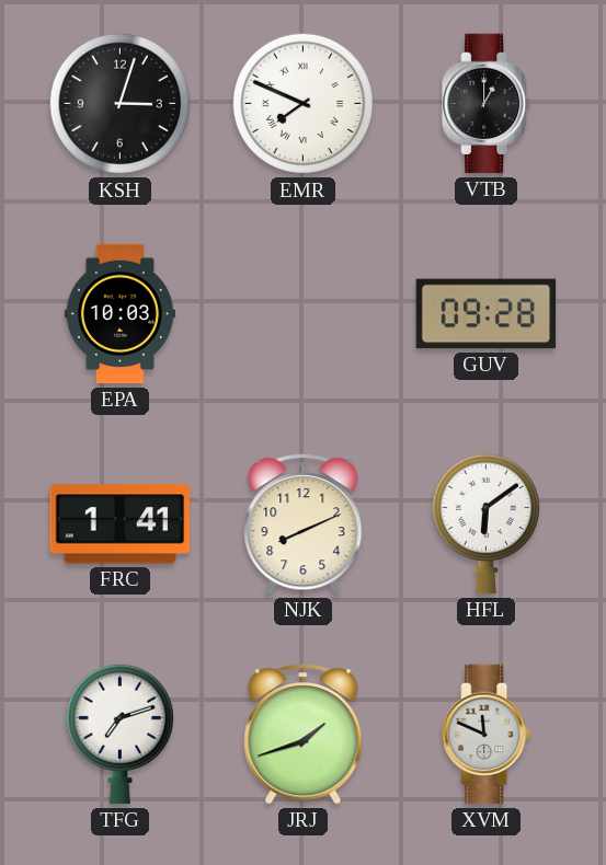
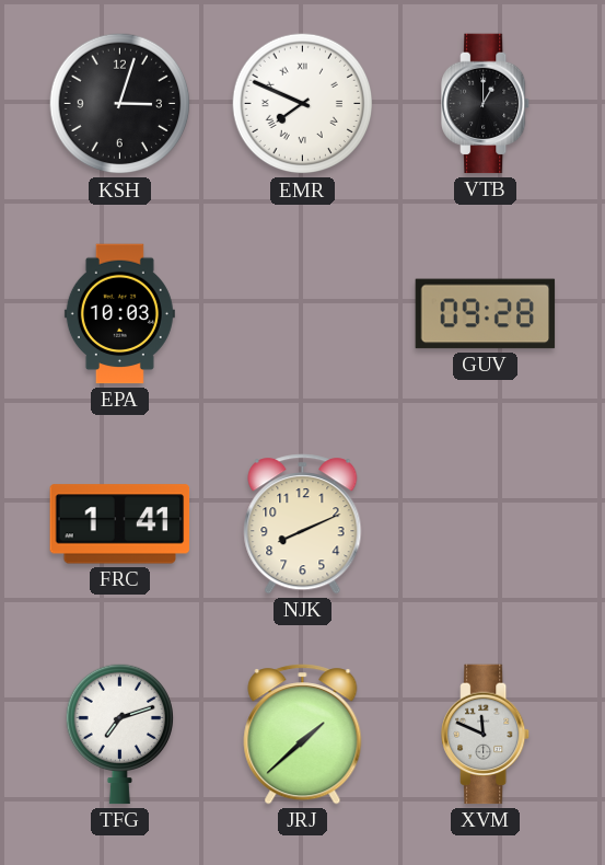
HFL: 6:09 -> none
JRJ: 1:42 -> 1:38
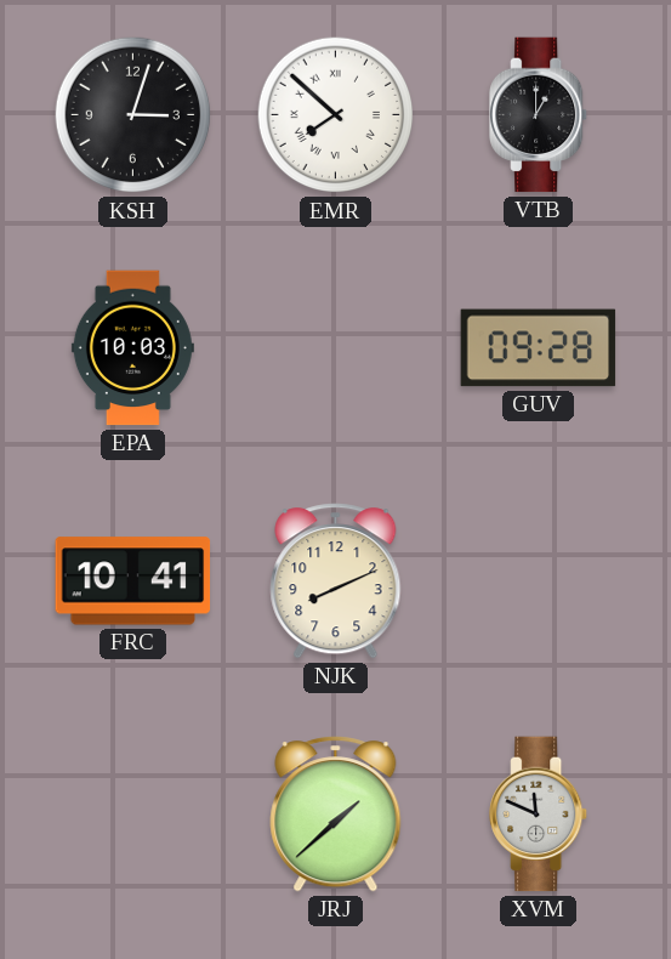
EMR: 7:49 -> 7:52
FRC: 1:41 -> 10:41
TFG: 7:12 -> none
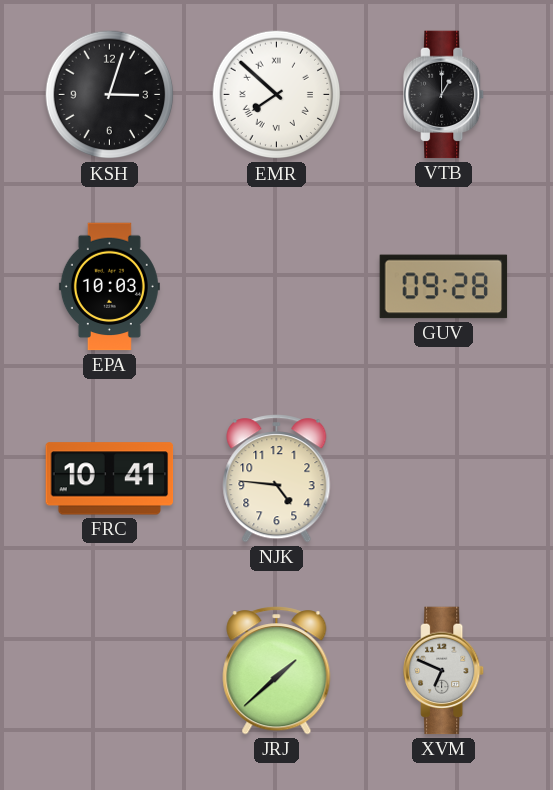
NJK: 8:11 -> 4:46
XVM: 11:49 -> 6:49
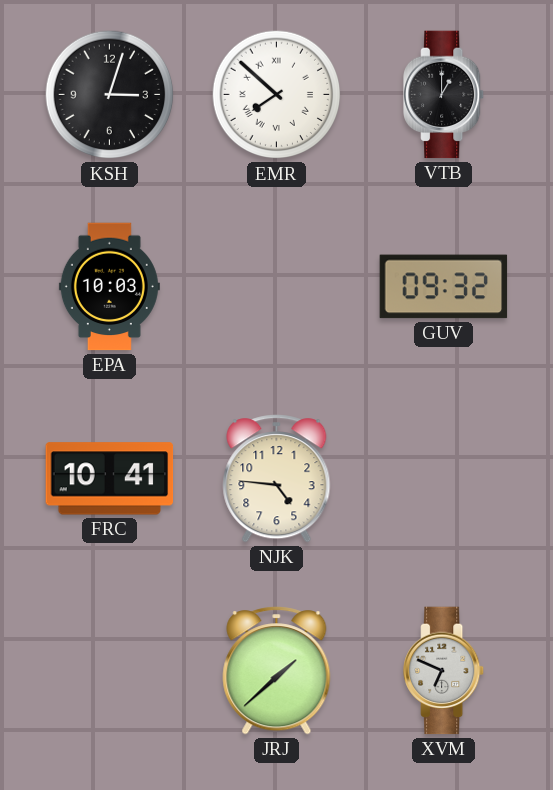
GUV: 09:28 -> 09:32
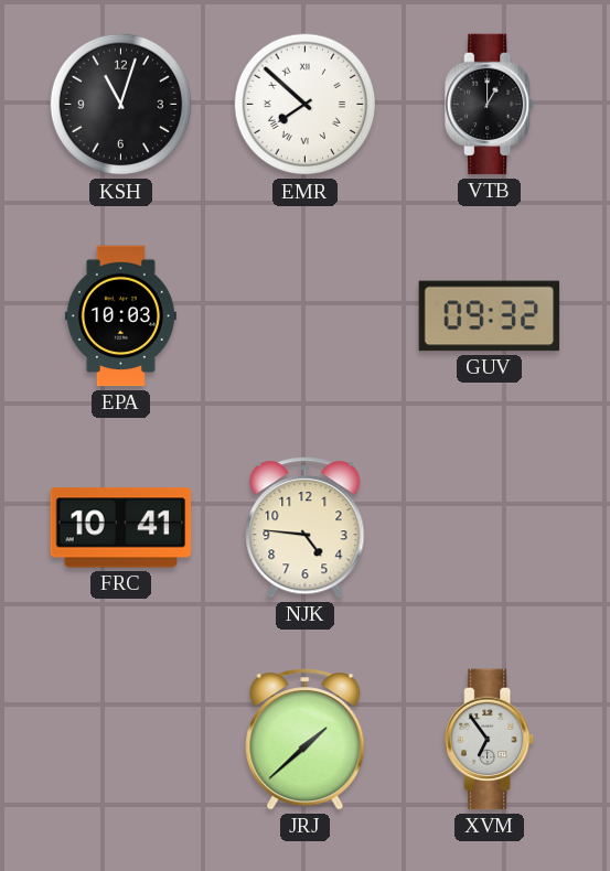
KSH: 3:03 -> 11:03
XVM: 6:49 -> 6:54
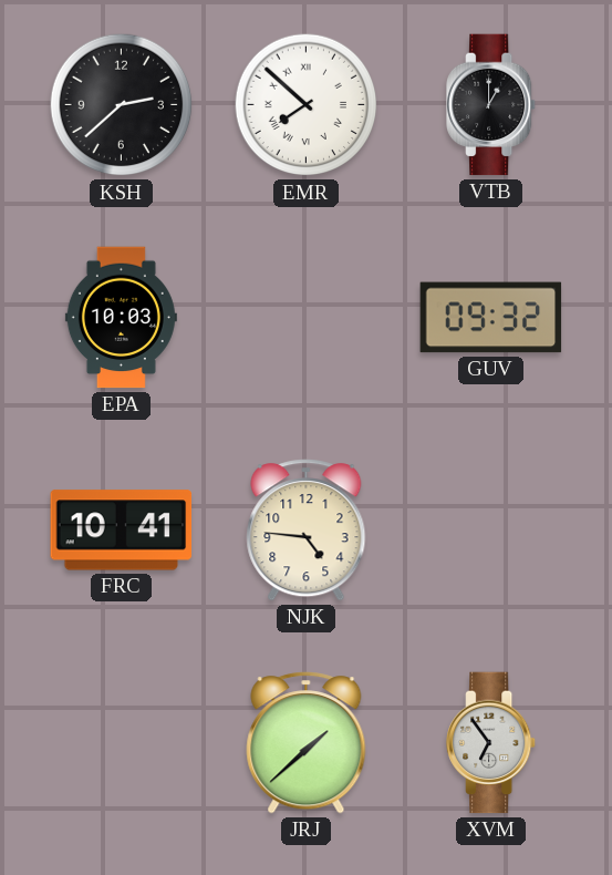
KSH: 11:03 -> 2:38
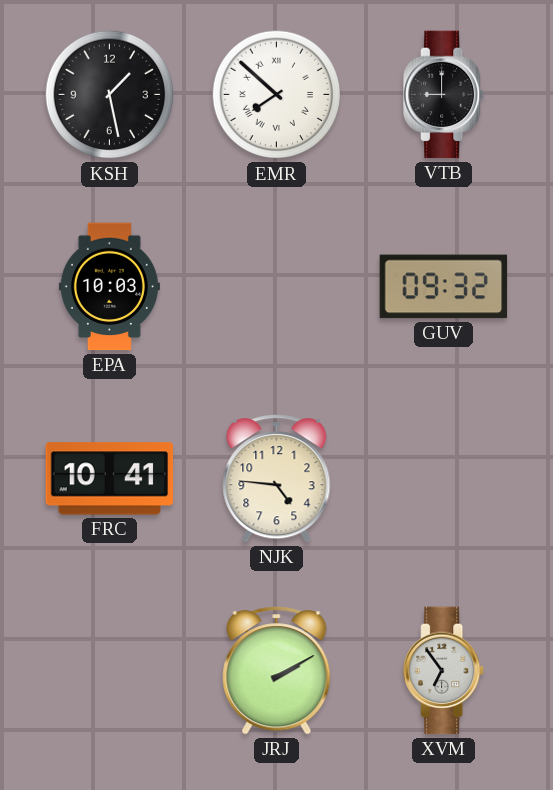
KSH: 2:38 -> 1:28
VTB: 1:00 -> 9:00
JRJ: 1:38 -> 2:10
